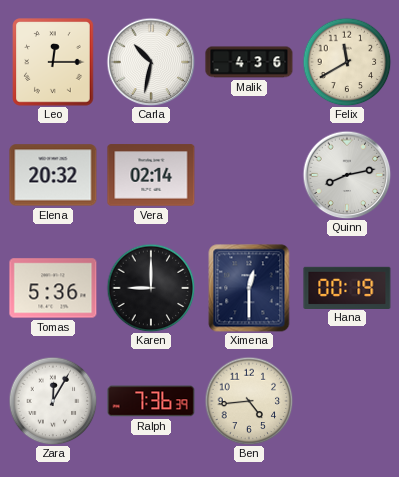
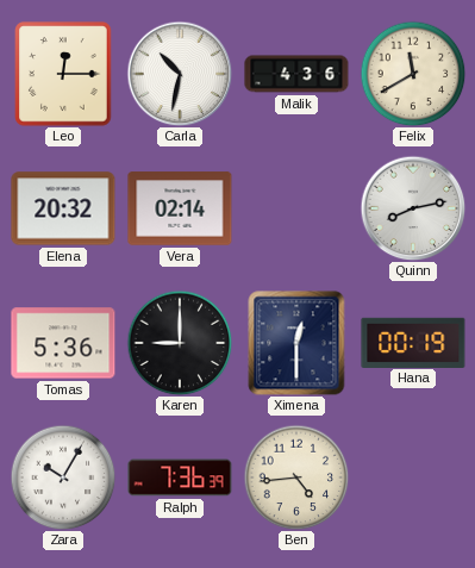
Zara: 12:05 -> 10:05
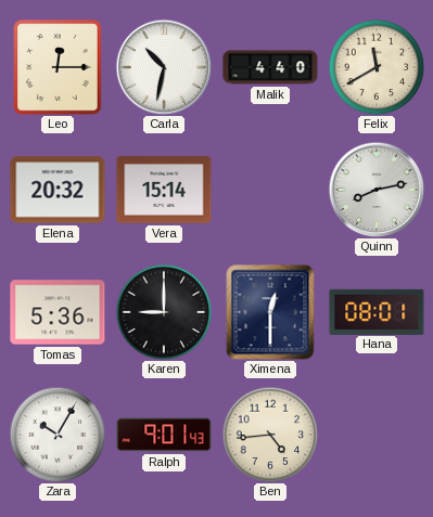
Malik: 4:36 -> 4:40
Vera: 02:14 -> 15:14
Hana: 00:19 -> 08:01
Ralph: 7:36 -> 9:01
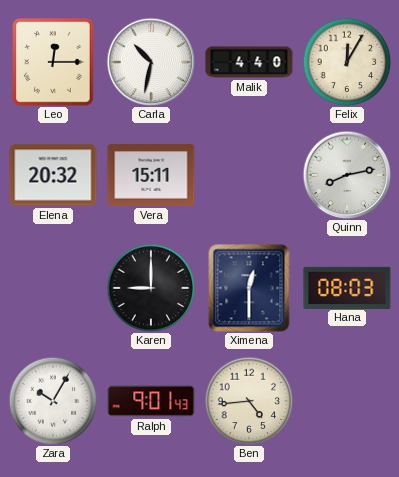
Felix: 11:40 -> 12:05
Vera: 15:14 -> 15:11
Tomas: 5:36 -> none
Hana: 08:01 -> 08:03
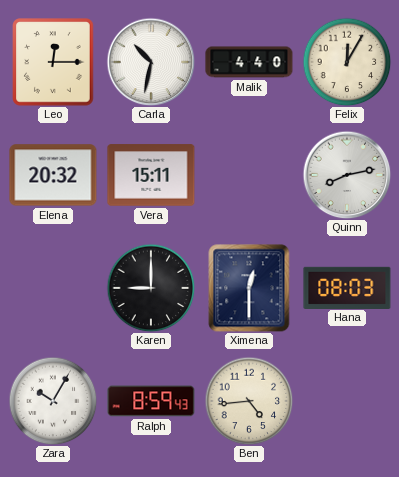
Ralph: 9:01 -> 8:59
